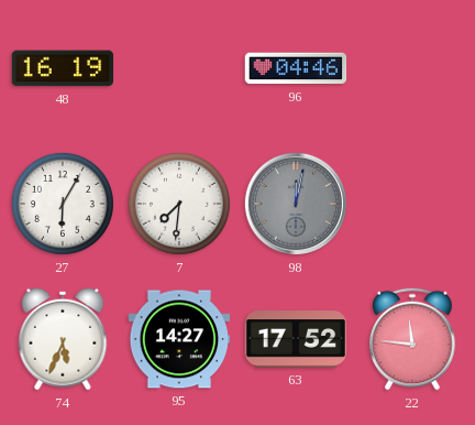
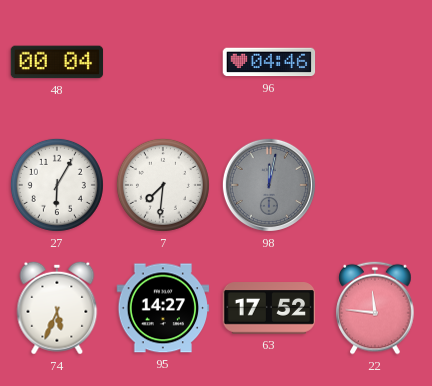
48: 16:19 -> 00:04
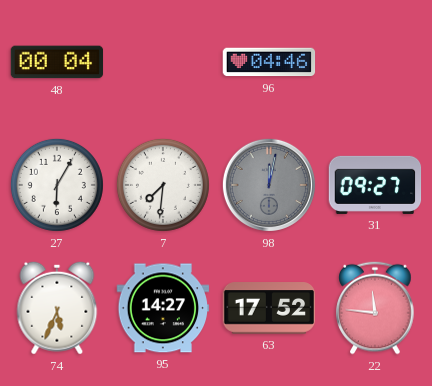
31: none -> 09:27
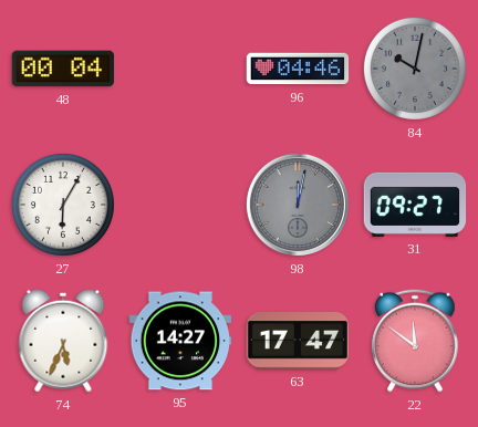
84: none -> 10:02
7: 7:31 -> none
63: 17:52 -> 17:47
22: 11:46 -> 11:51
